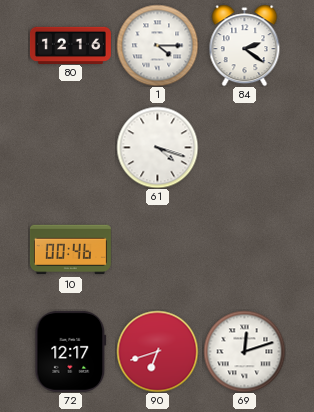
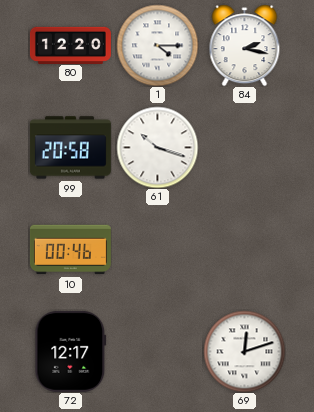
80: 12:16 -> 12:20
84: 2:21 -> 2:17
99: none -> 20:58
61: 4:18 -> 10:18
90: 6:42 -> none
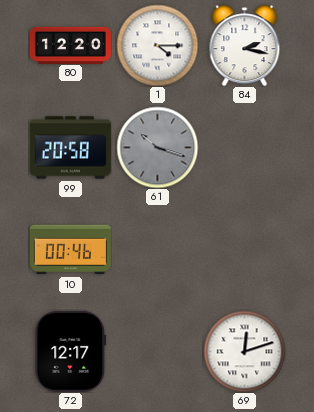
61 dial: white -> grey
